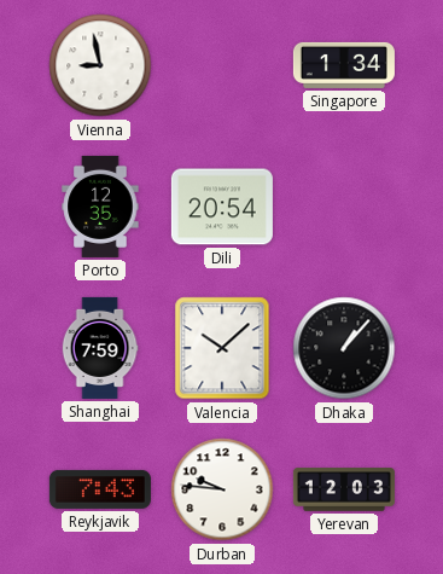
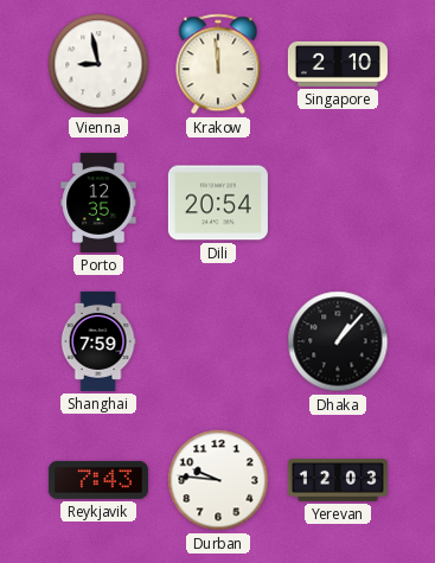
Krakow: none -> 11:59
Singapore: 1:34 -> 2:10
Valencia: 10:08 -> none
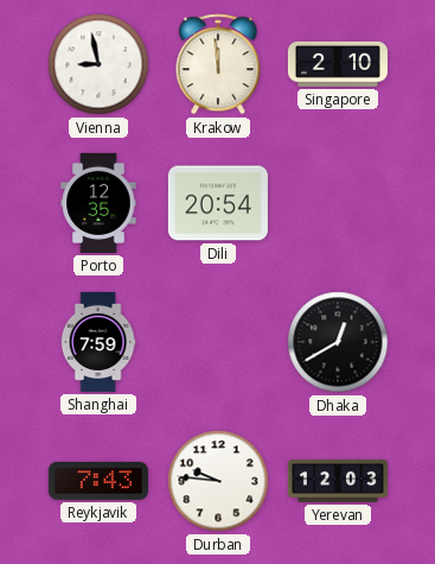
Dhaka: 1:07 -> 12:40
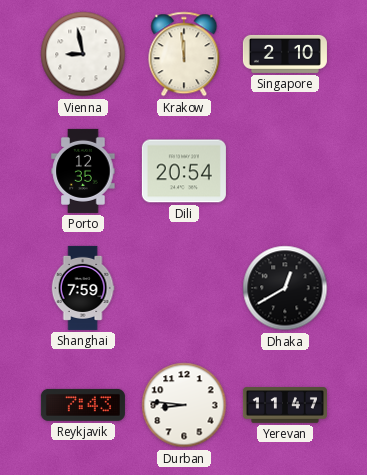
Durban: 9:46 -> 8:46
Yerevan: 12:03 -> 11:47
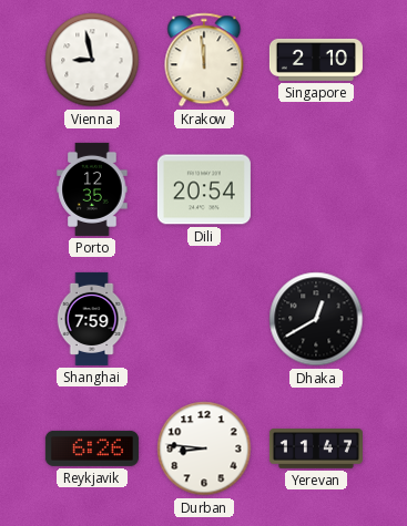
Reykjavik: 7:43 -> 6:26
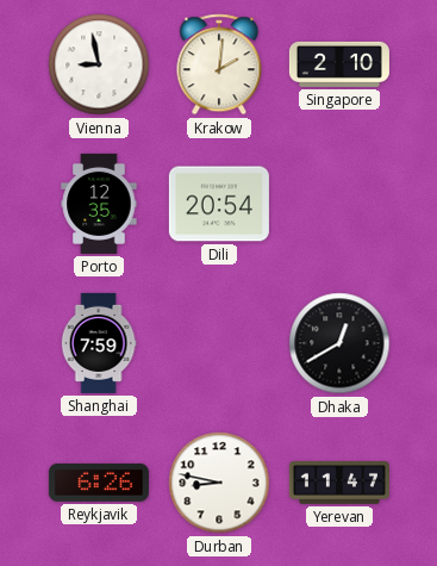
Krakow: 11:59 -> 2:01
Durban: 8:46 -> 8:47
